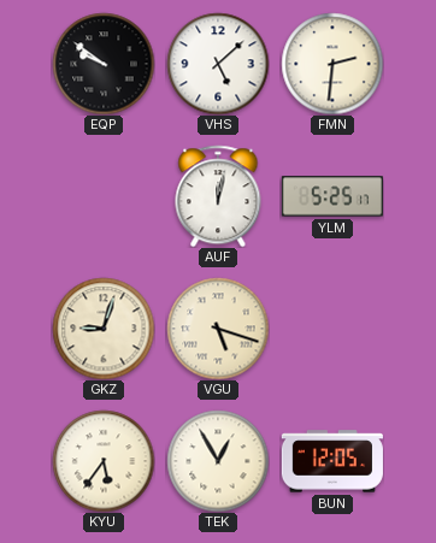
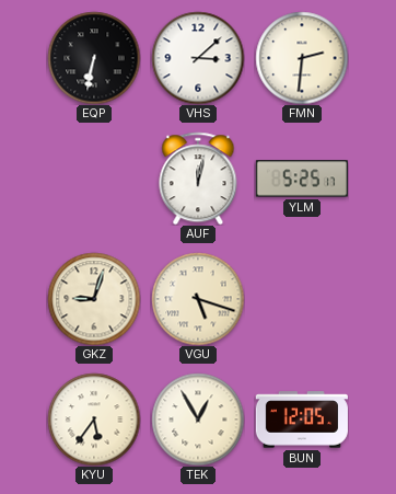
EQP: 9:51 -> 6:32
VHS: 5:08 -> 3:08
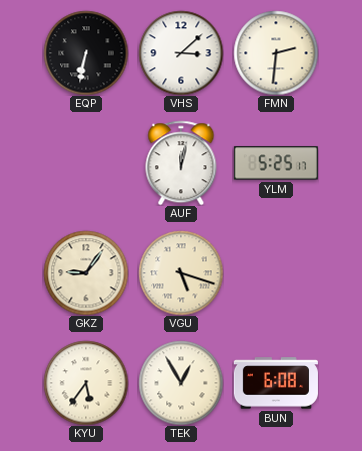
GKZ: 9:03 -> 9:06
BUN: 12:05 -> 6:08
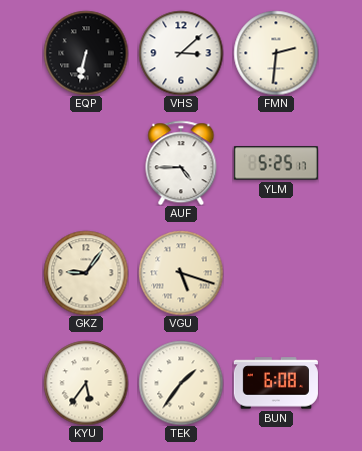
AUF: 12:02 -> 4:45
TEK: 12:55 -> 1:36
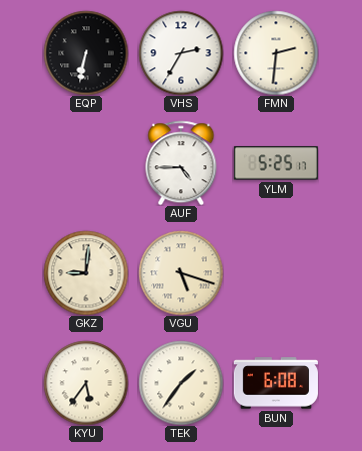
VHS: 3:08 -> 2:35
GKZ: 9:06 -> 9:01
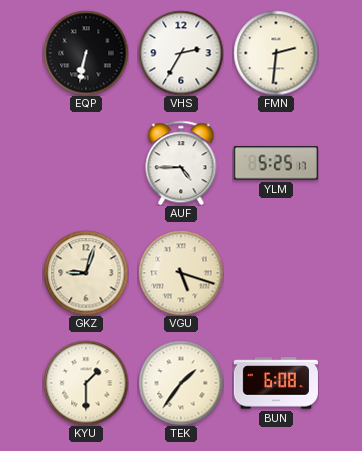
GKZ: 9:01 -> 9:03
KYU: 5:36 -> 1:30
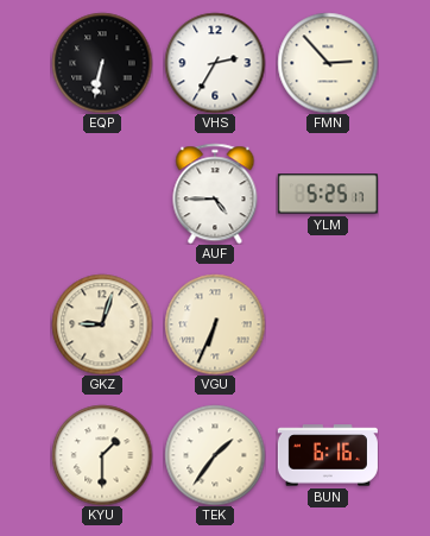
FMN: 2:31 -> 2:53
VGU: 5:18 -> 6:34
BUN: 6:08 -> 6:16
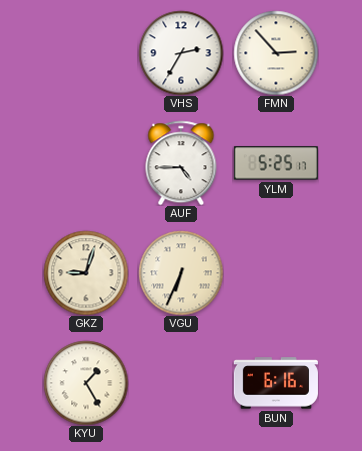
EQP: 6:32 -> none
KYU: 1:30 -> 1:25
TEK: 1:36 -> none
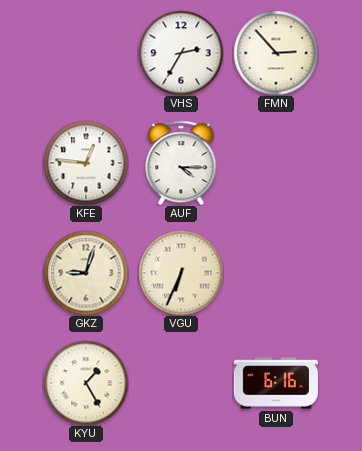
KFE: none -> 12:46
AUF: 4:45 -> 4:15
YLM: 5:25 -> none
